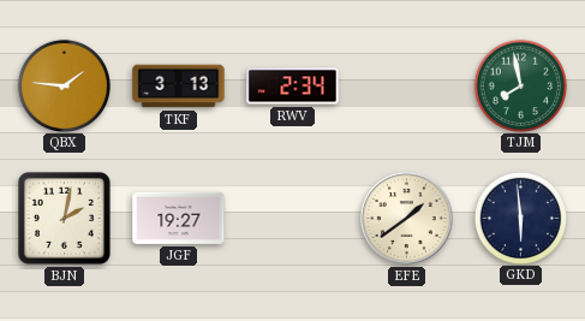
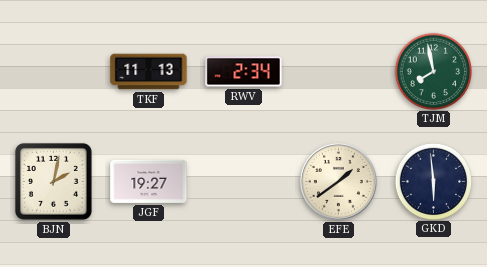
QBX: 1:46 -> none
TKF: 3:13 -> 11:13
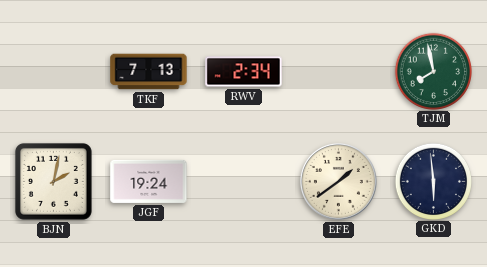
TKF: 11:13 -> 7:13
JGF: 19:27 -> 19:24
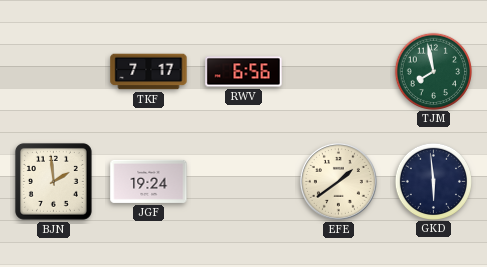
TKF: 7:13 -> 7:17
RWV: 2:34 -> 6:56
BJN: 2:02 -> 1:59
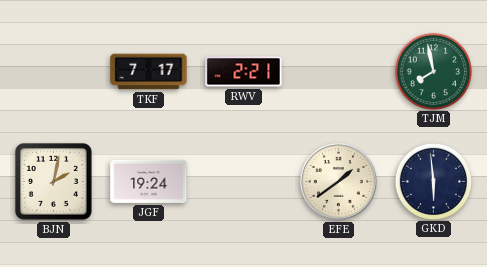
RWV: 6:56 -> 2:21
BJN: 1:59 -> 2:02
